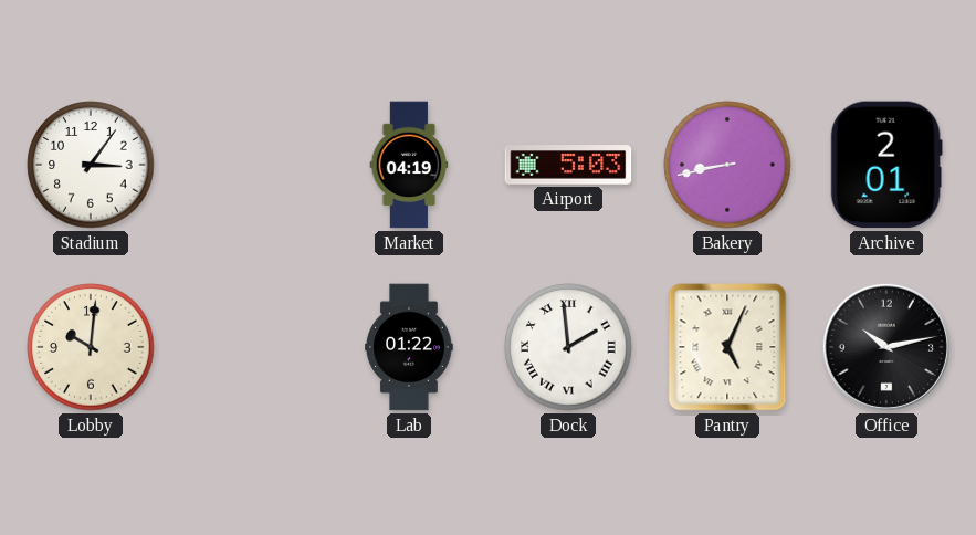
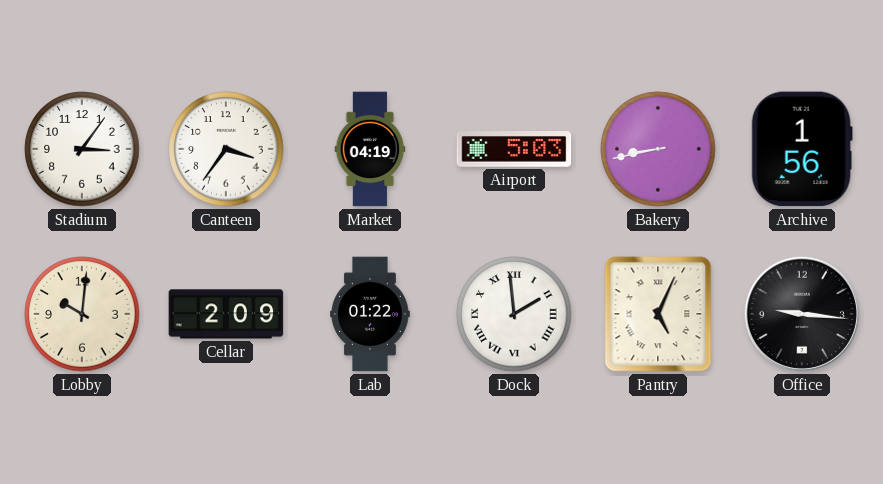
Canteen: none -> 3:36
Archive: 2:01 -> 1:56
Cellar: none -> 2:09
Office: 10:13 -> 9:16
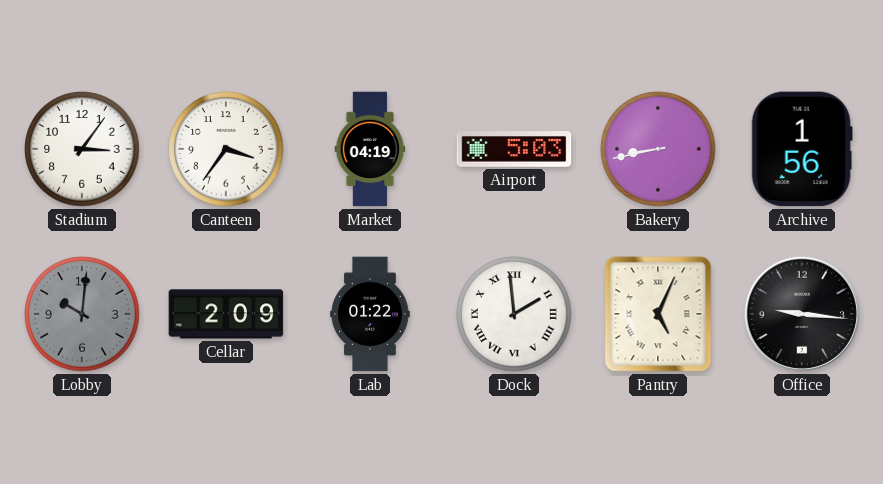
Lobby dial: cream -> grey
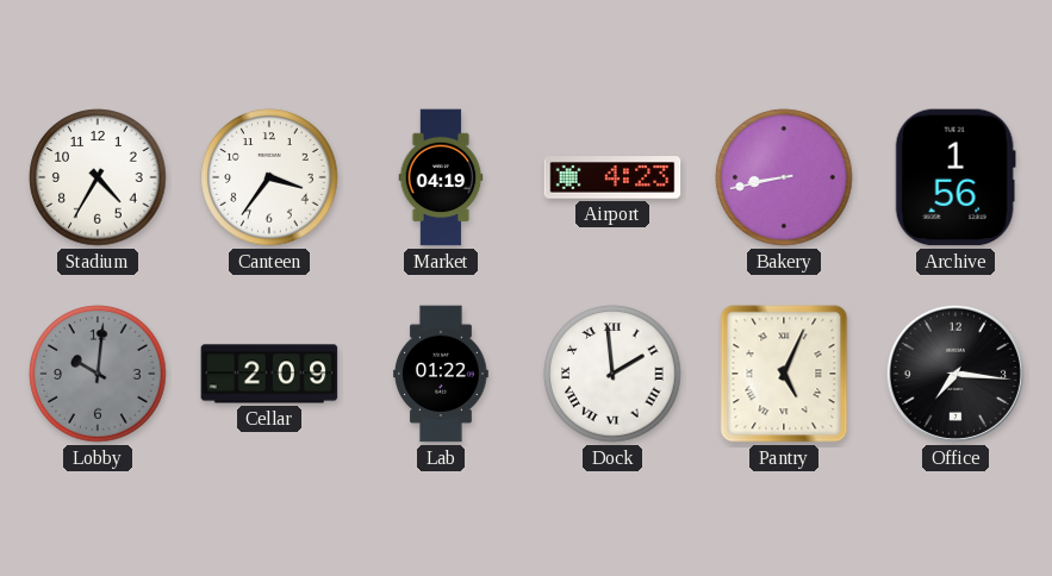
Stadium: 3:06 -> 4:35
Airport: 5:03 -> 4:23
Office: 9:16 -> 7:16
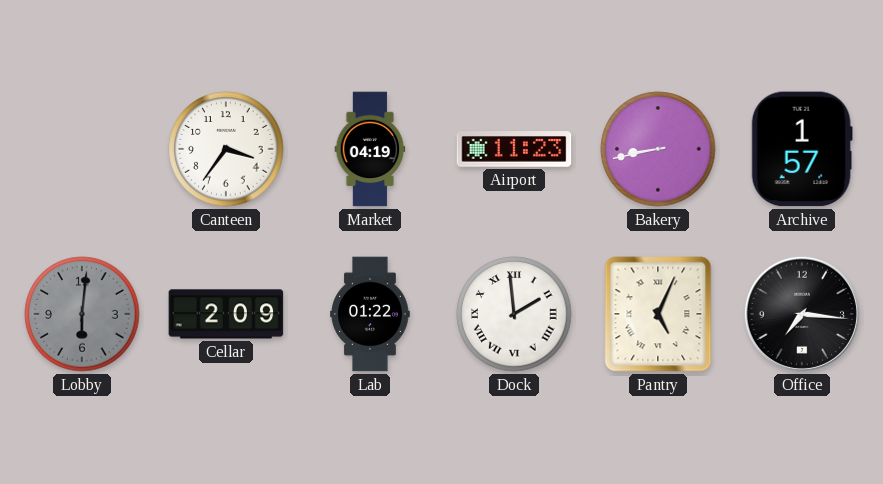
Stadium: 4:35 -> none
Airport: 4:23 -> 11:23
Archive: 1:56 -> 1:57
Lobby: 10:01 -> 6:01
